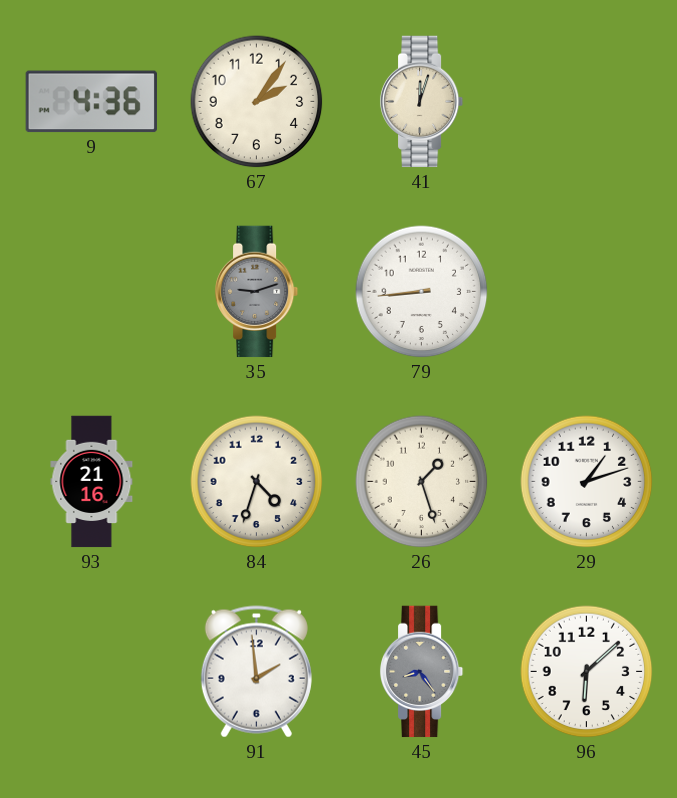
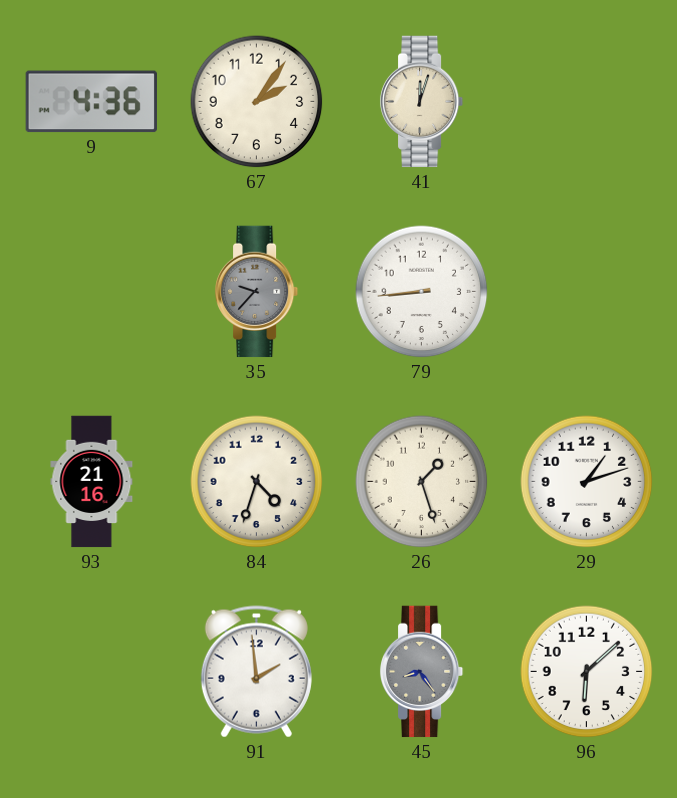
35: 9:12 -> 9:37
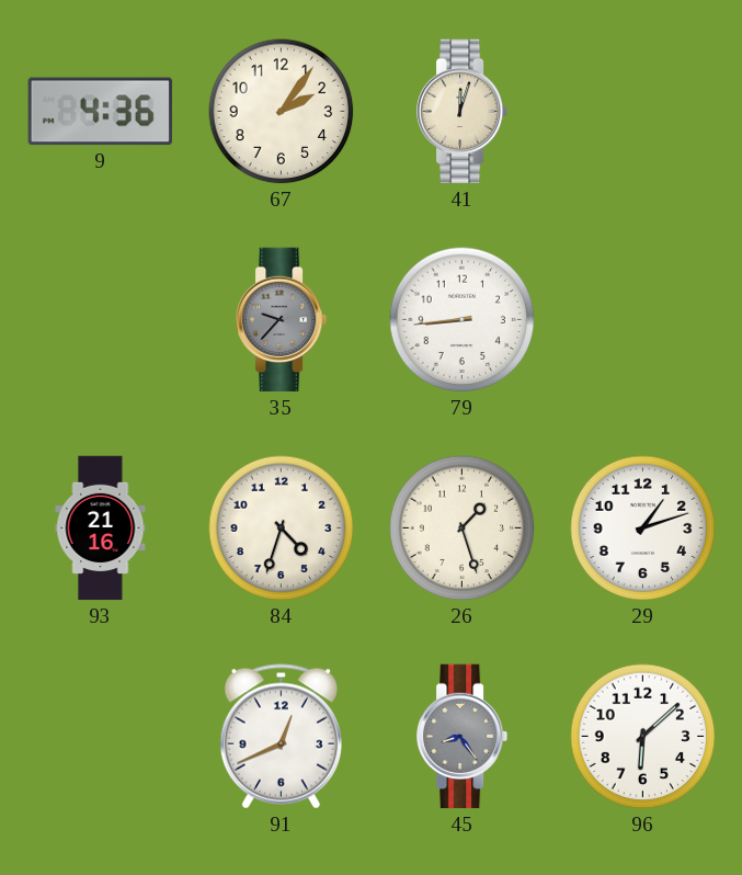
91: 1:59 -> 12:41
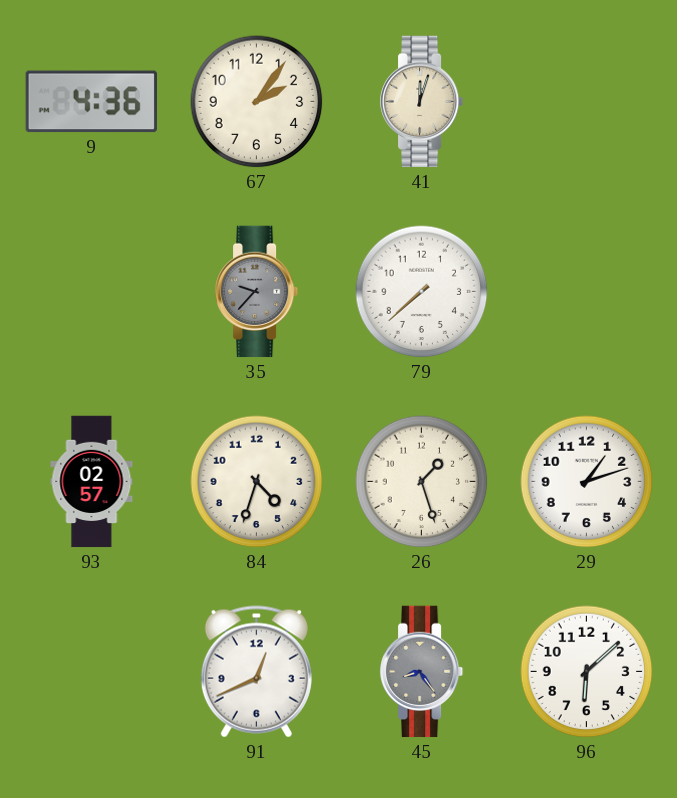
79: 8:44 -> 7:38
93: 21:16 -> 02:57
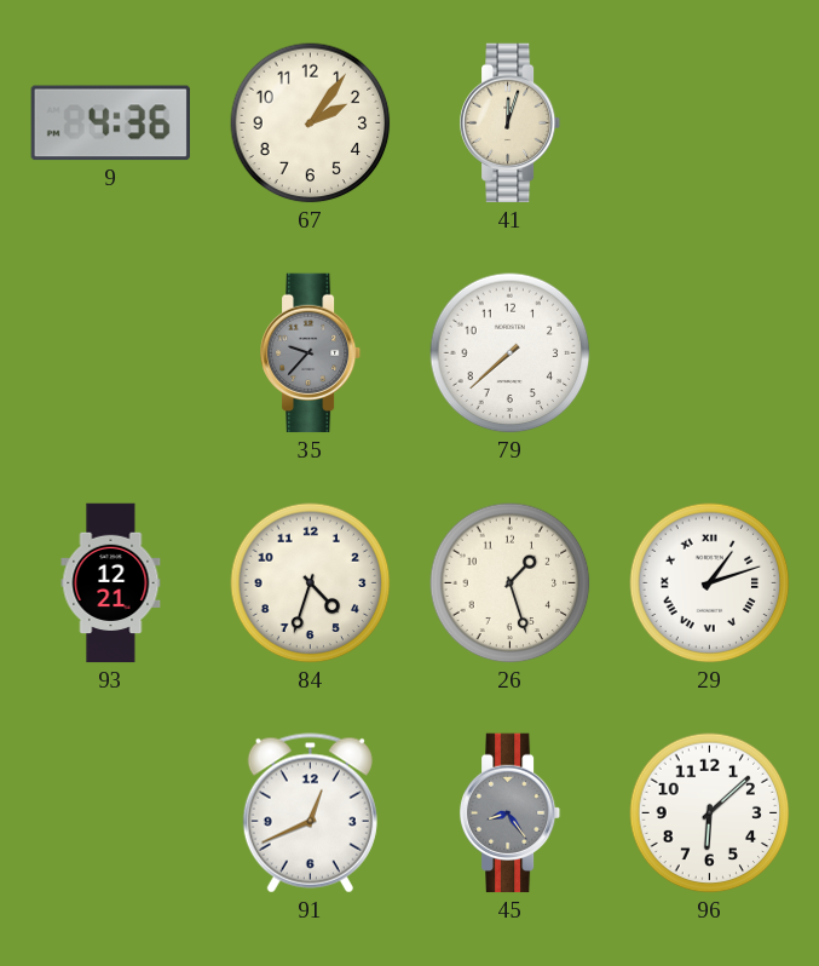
93: 02:57 -> 12:21
29 numerals: Arabic -> Roman
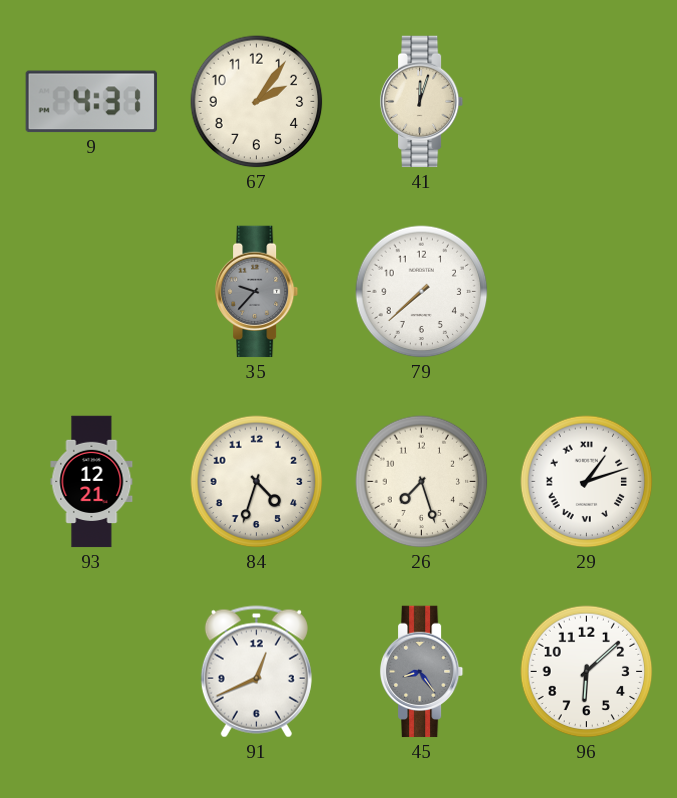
9: 4:36 -> 4:31
26: 1:27 -> 7:27
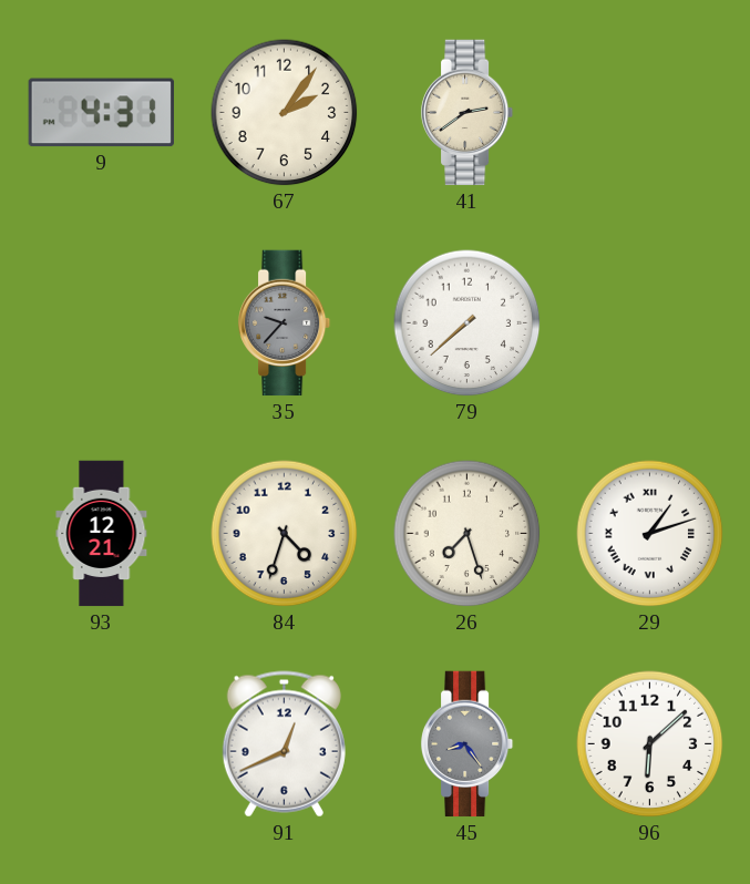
41: 12:03 -> 2:39
